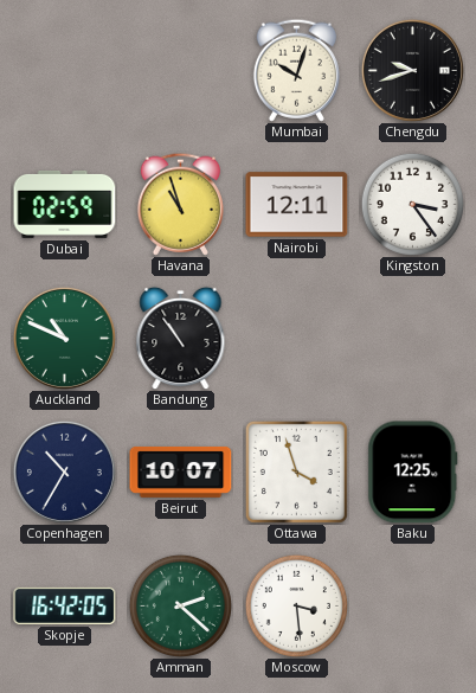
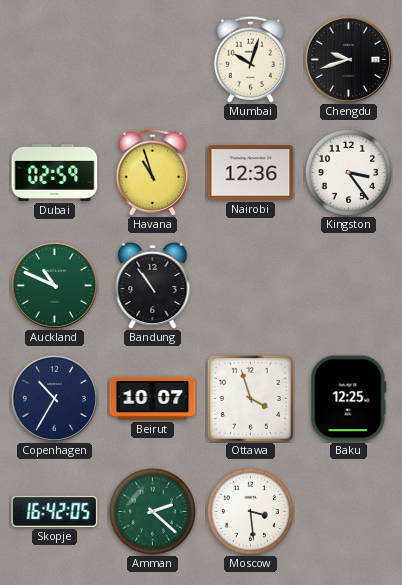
Nairobi: 12:11 -> 12:36
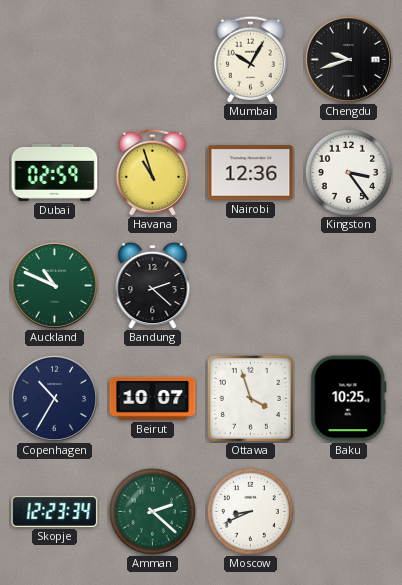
Mumbai: 10:03 -> 10:05
Bandung: 10:54 -> 2:22
Baku: 12:25 -> 10:25
Skopje: 16:42 -> 12:23
Moscow: 3:29 -> 8:41
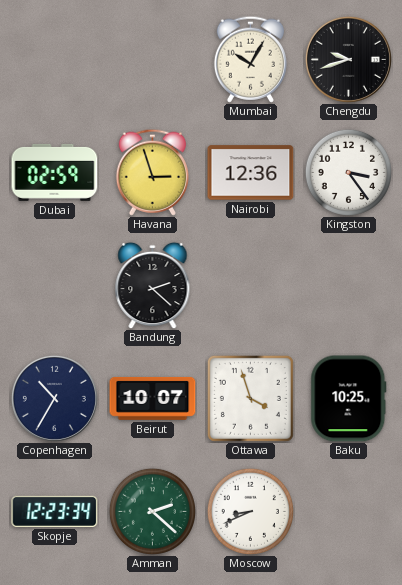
Havana: 10:57 -> 2:57
Auckland: 10:49 -> none
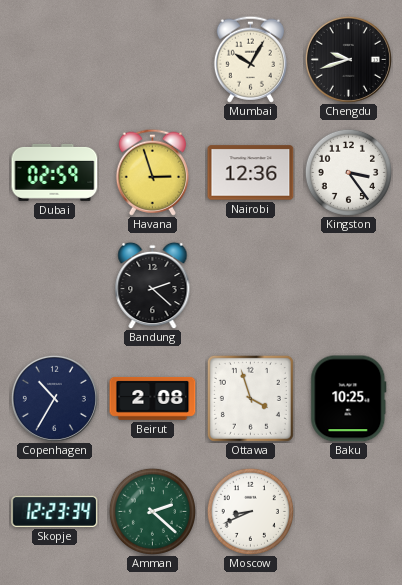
Beirut: 10:07 -> 2:08
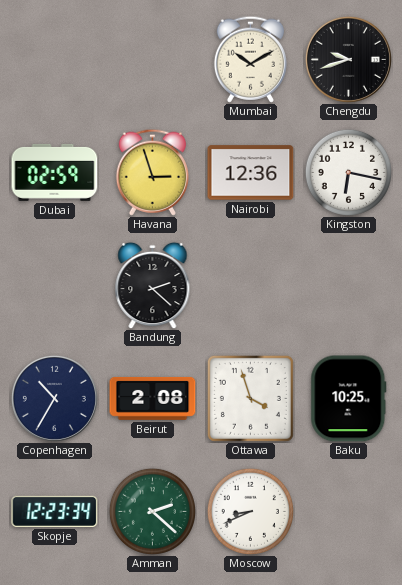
Mumbai: 10:05 -> 10:10
Kingston: 3:24 -> 6:17
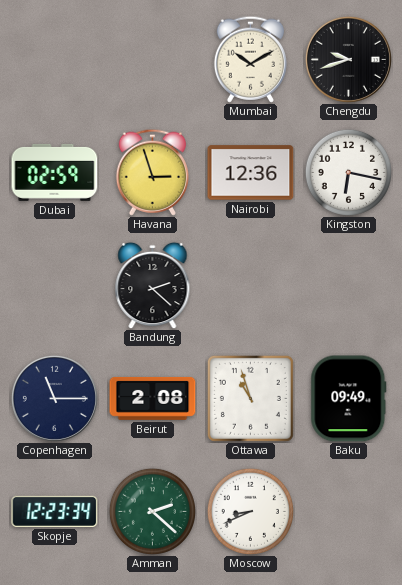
Copenhagen: 10:35 -> 11:15
Ottawa: 3:57 -> 10:57
Baku: 10:25 -> 09:49
